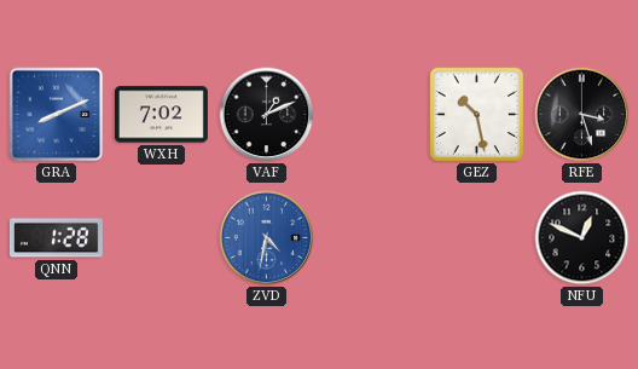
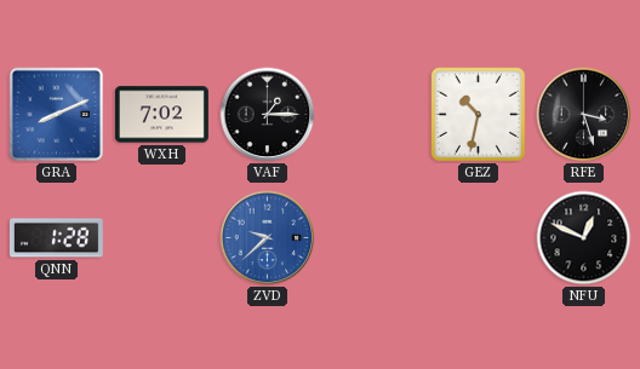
VAF: 1:11 -> 1:15
GEZ: 10:28 -> 10:32
ZVD: 4:32 -> 9:38
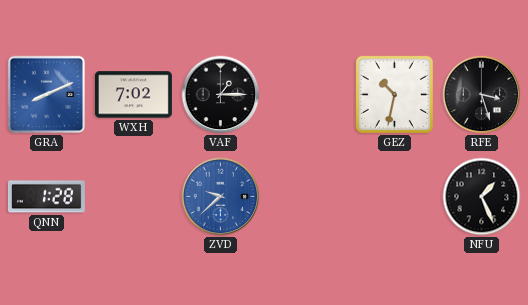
NFU: 12:49 -> 1:26
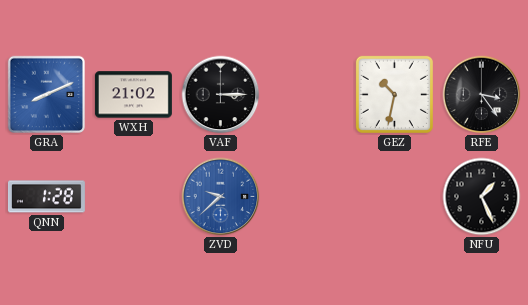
WXH: 7:02 -> 21:02
VAF: 1:15 -> 3:15
RFE: 3:27 -> 3:24
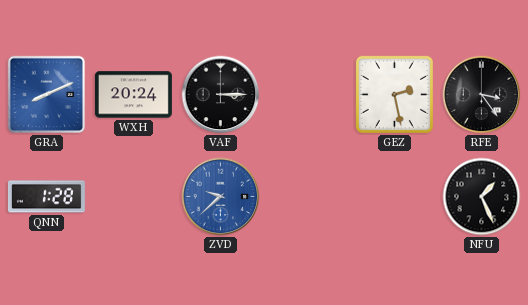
WXH: 21:02 -> 20:24
GEZ: 10:32 -> 2:28
